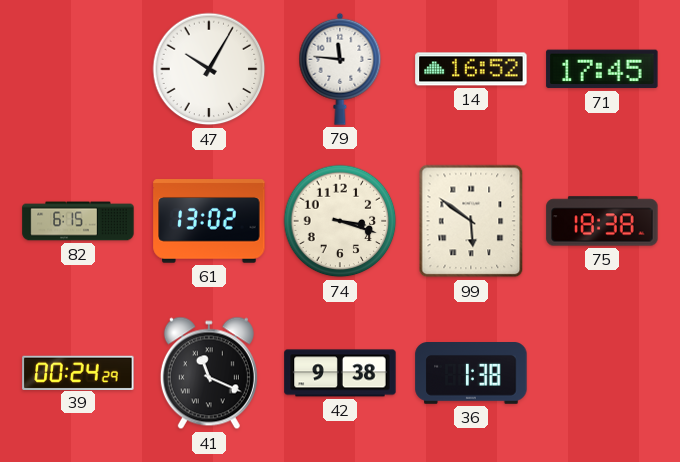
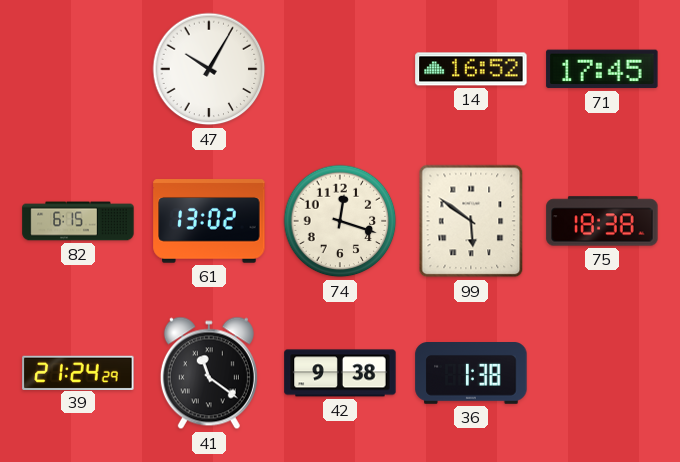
79: 11:46 -> none
74: 3:18 -> 12:18
39: 00:24 -> 21:24
41: 11:19 -> 11:21
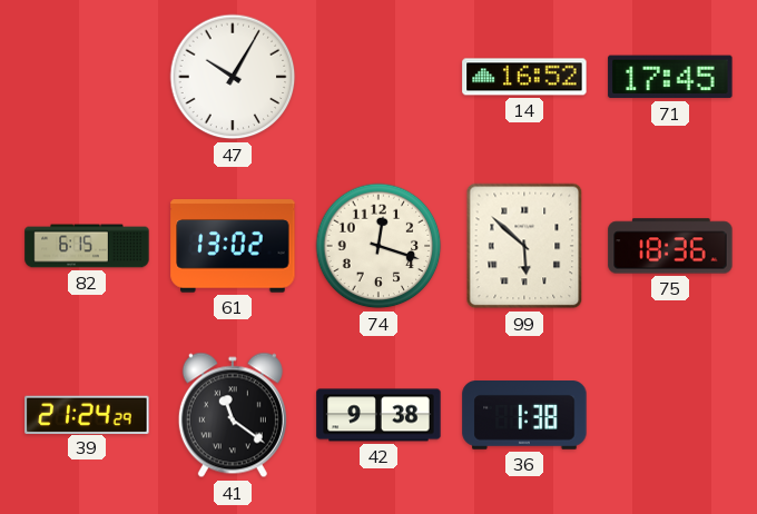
99: 5:51 -> 5:52
75: 18:38 -> 18:36
